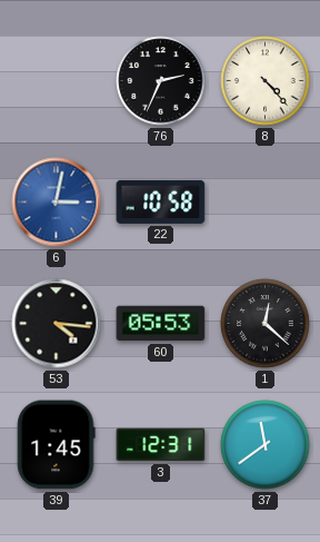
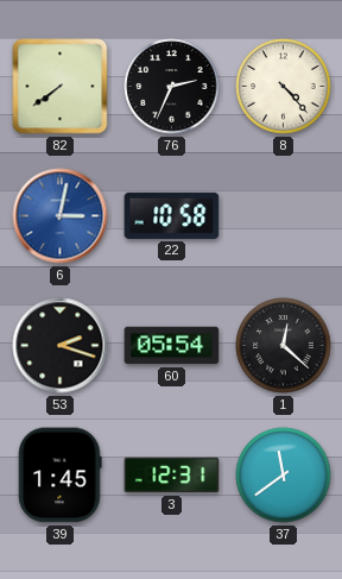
82: none -> 7:39
53: 4:16 -> 2:18
60: 05:53 -> 05:54
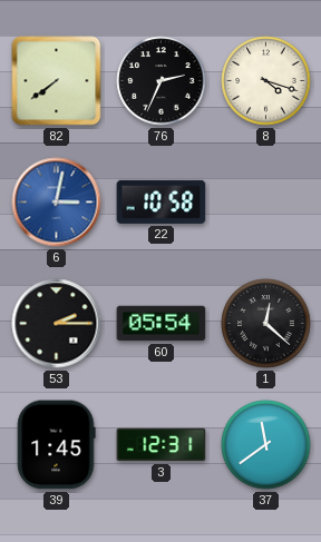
8: 4:23 -> 4:18
53: 2:18 -> 2:15
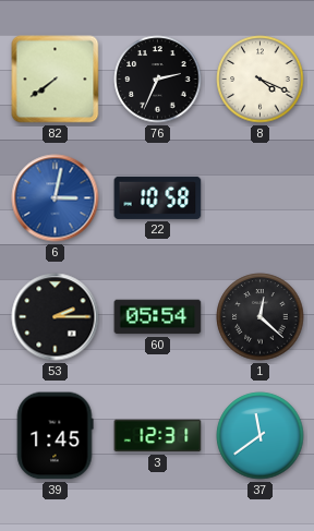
8: 4:18 -> 4:19
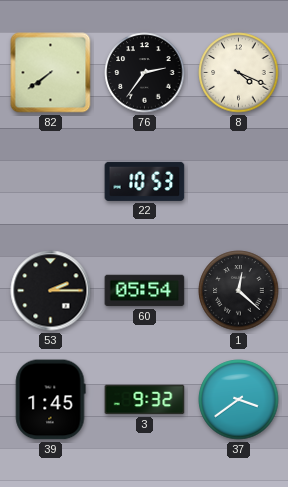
76: 2:34 -> 2:36
6: 3:02 -> none
22: 10:58 -> 10:53
3: 12:31 -> 9:32
37: 11:39 -> 3:39
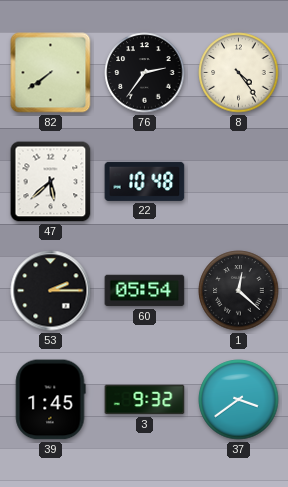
8: 4:19 -> 4:24
47: none -> 5:38
22: 10:53 -> 10:48
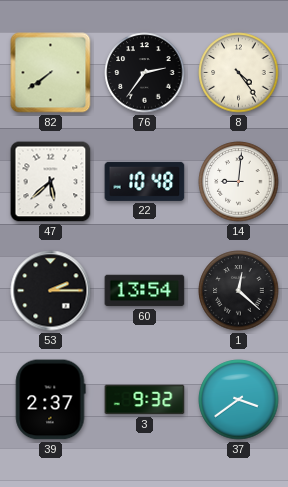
14: none -> 9:01
60: 05:54 -> 13:54
39: 1:45 -> 2:37
